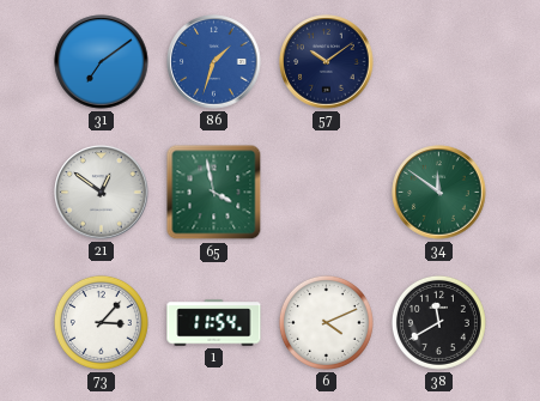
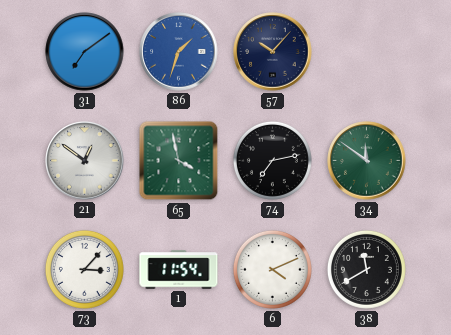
57: 10:09 -> 10:07
74: none -> 7:13
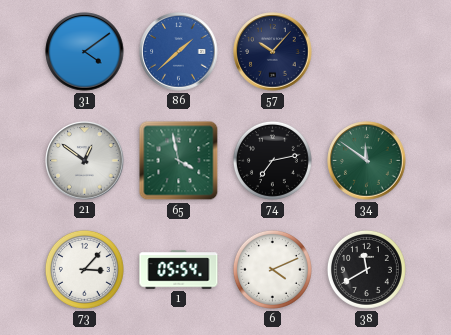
31: 7:09 -> 4:09
86: 1:33 -> 1:38
1: 11:54 -> 05:54
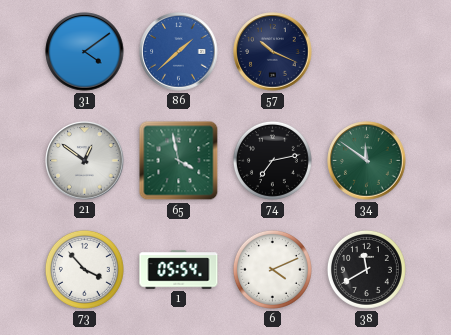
57: 10:07 -> 10:19
73: 3:07 -> 3:53
